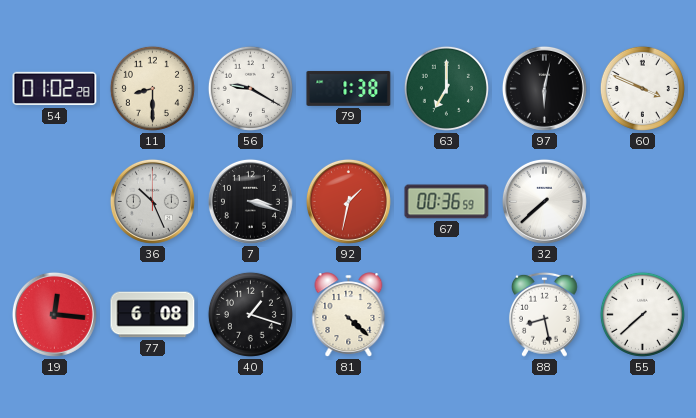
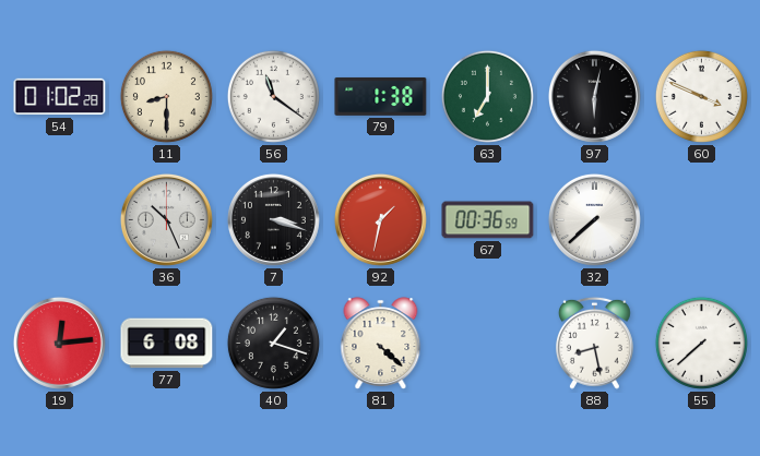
56: 9:20 -> 11:21
19: 12:16 -> 12:14
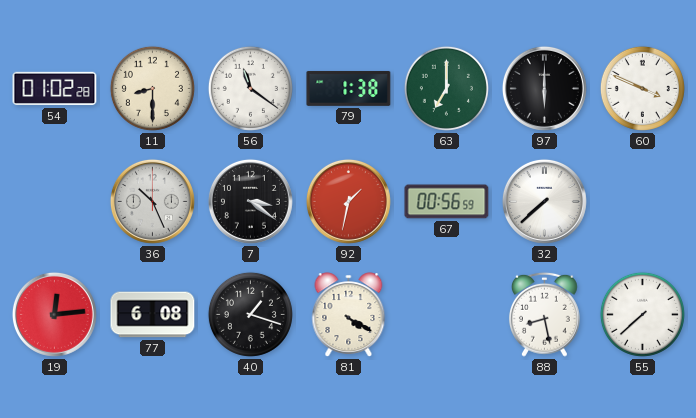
97: 6:02 -> 6:00
7: 3:18 -> 3:21
67: 00:36 -> 00:56
81: 4:22 -> 4:20
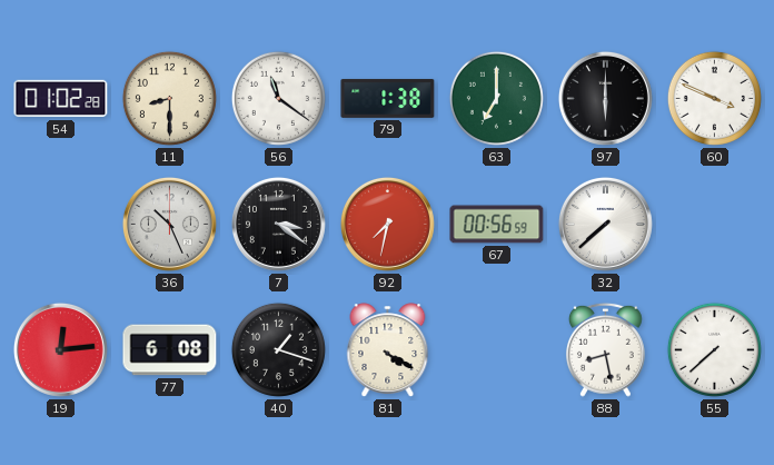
92: 1:32 -> 7:32
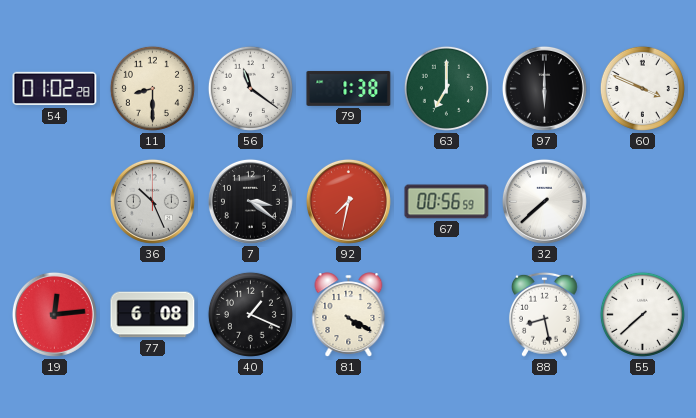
40: 1:18 -> 1:19
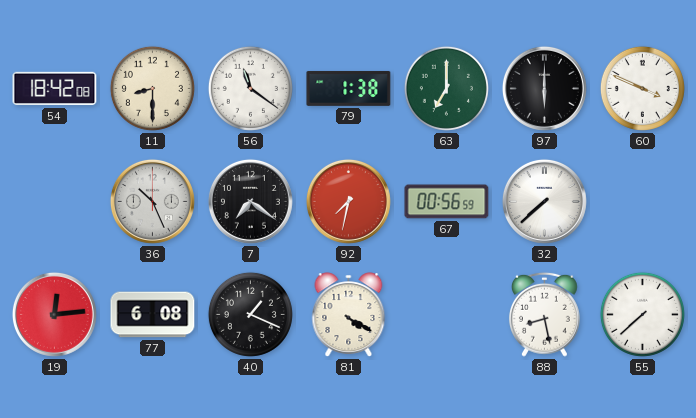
54: 01:02 -> 18:42
7: 3:21 -> 7:21
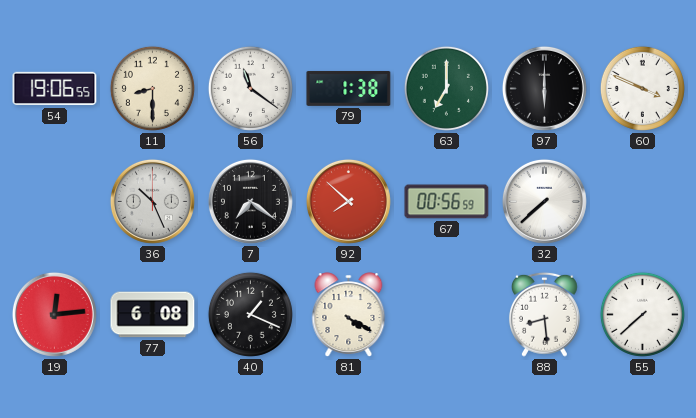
54: 18:42 -> 19:06
92: 7:32 -> 7:52
88: 8:28 -> 8:29
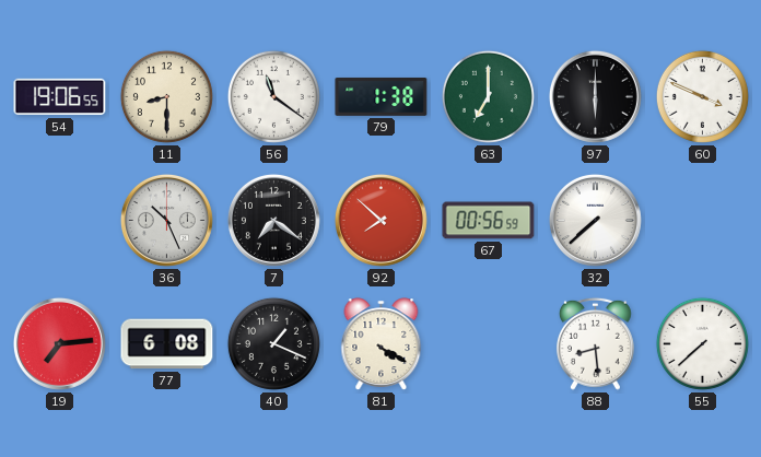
19: 12:14 -> 7:14
